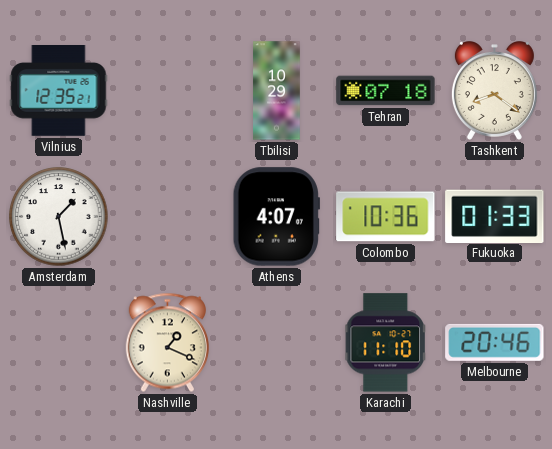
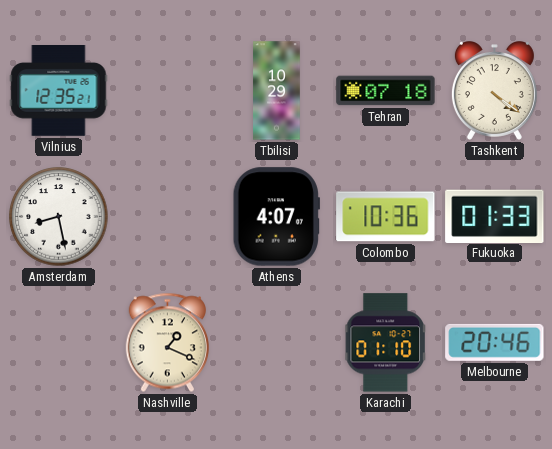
Tashkent: 8:21 -> 4:21
Amsterdam: 1:28 -> 8:28
Karachi: 11:10 -> 01:10
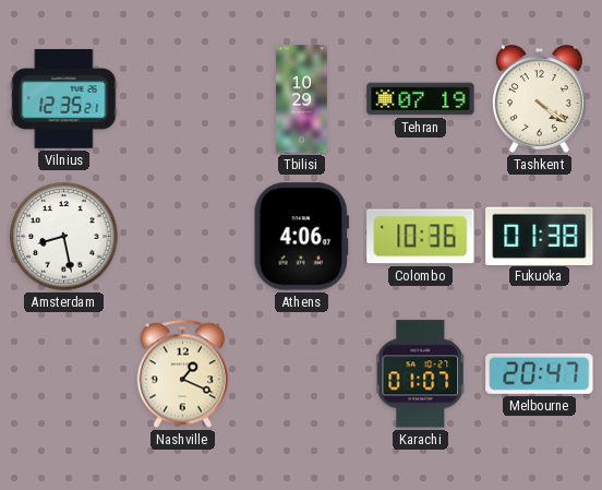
Tehran: 07:18 -> 07:19
Athens: 4:07 -> 4:06
Fukuoka: 01:33 -> 01:38
Karachi: 01:10 -> 01:07
Melbourne: 20:46 -> 20:47
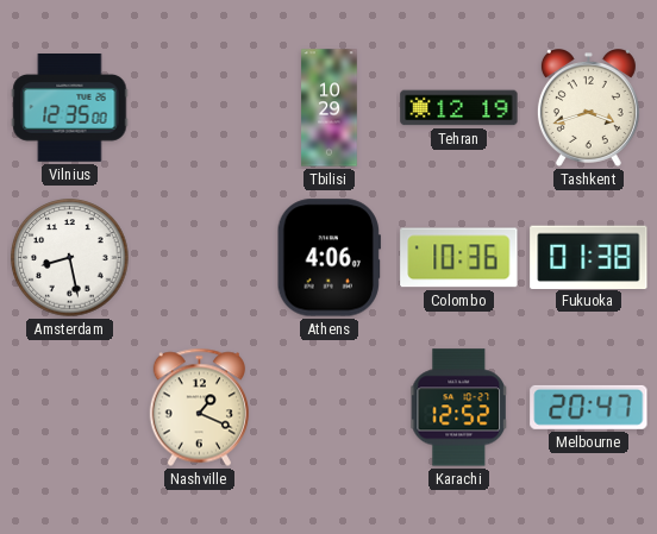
Vilnius: 12:35:21 -> 12:35:00
Tehran: 07:19 -> 12:19
Tashkent: 4:21 -> 3:42
Karachi: 01:07 -> 12:52
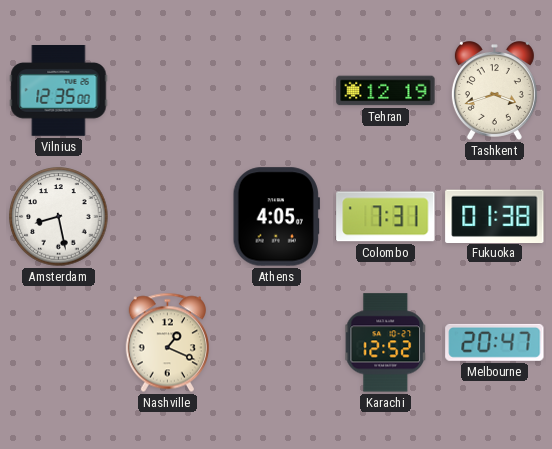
Tbilisi: 10:29 -> none
Athens: 4:06 -> 4:05
Colombo: 10:36 -> 7:31
